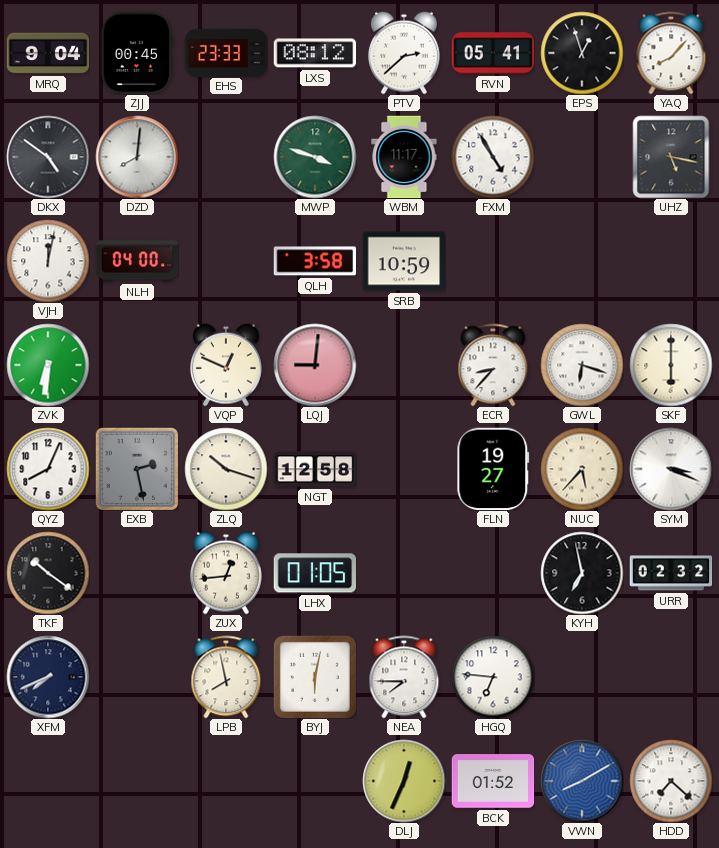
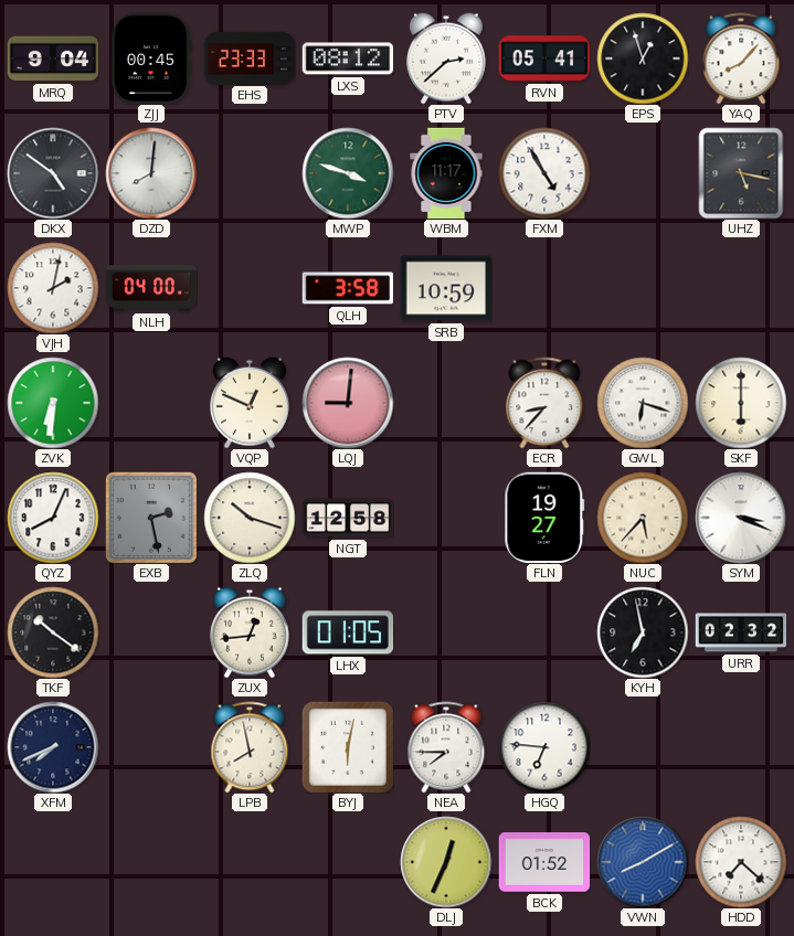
VJH: 12:02 -> 2:02
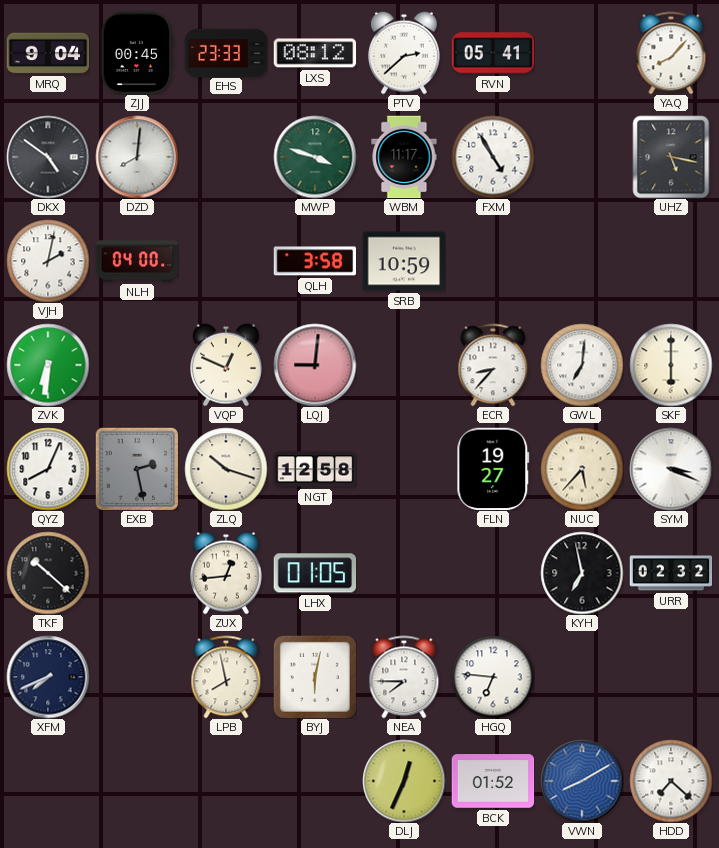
EPS: 12:57 -> none
GWL: 6:18 -> 7:01
TKF: 10:21 -> 10:22
